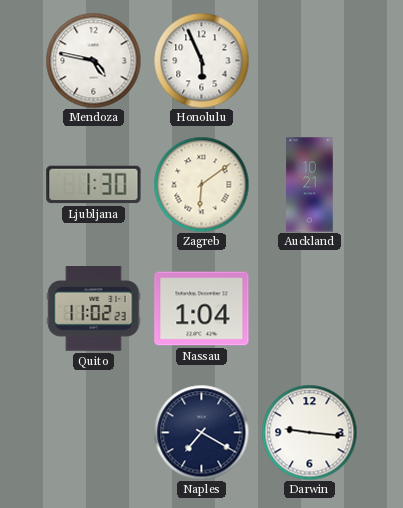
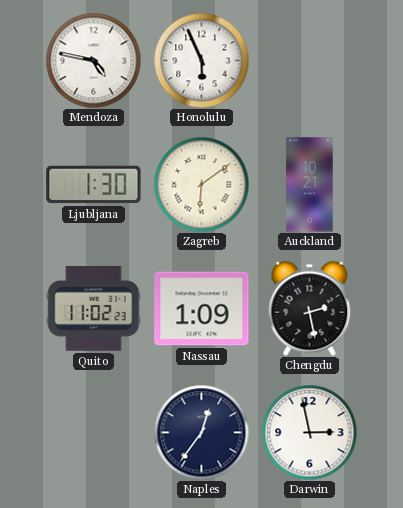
Nassau: 1:04 -> 1:09
Chengdu: none -> 2:28
Naples: 7:20 -> 12:36
Darwin: 9:16 -> 2:58
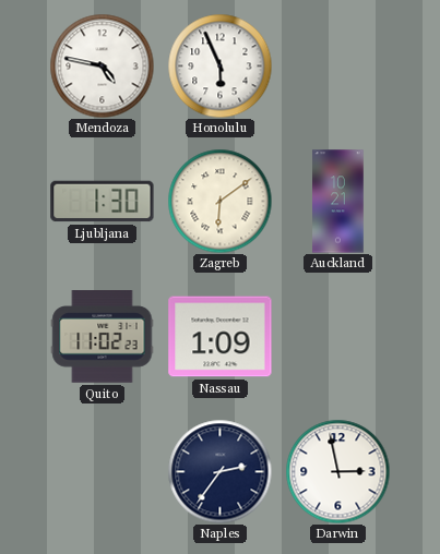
Chengdu: 2:28 -> none
Naples: 12:36 -> 2:36
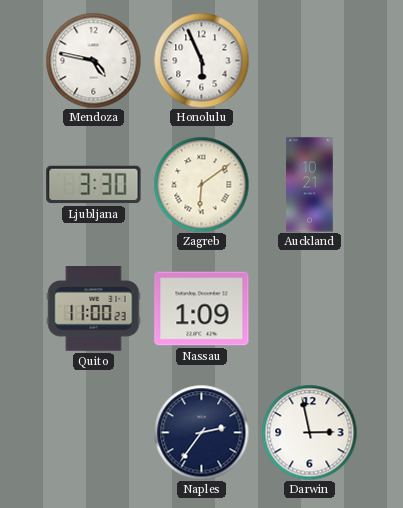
Ljubljana: 1:30 -> 3:30
Quito: 11:02 -> 11:00
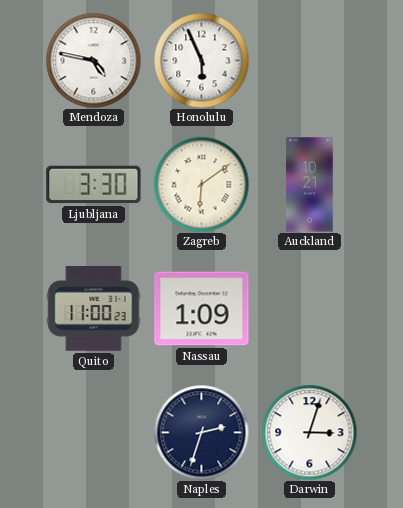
Naples: 2:36 -> 2:33
Darwin: 2:58 -> 3:03
